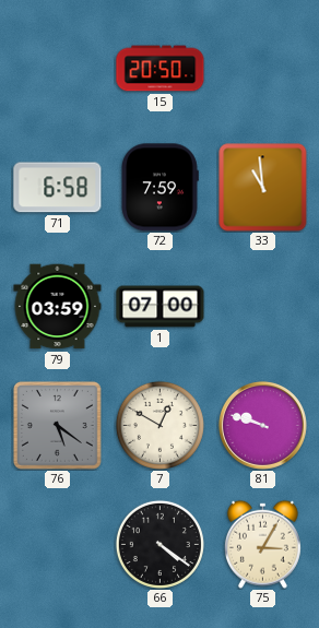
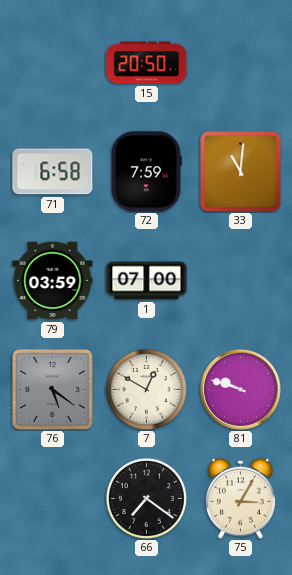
33: 10:59 -> 11:01
66: 4:21 -> 7:21
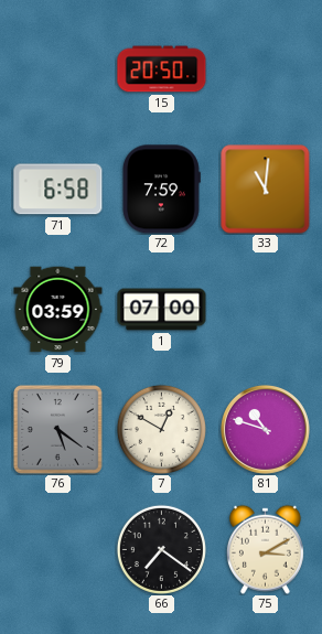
81: 9:48 -> 10:48
75: 3:05 -> 3:10
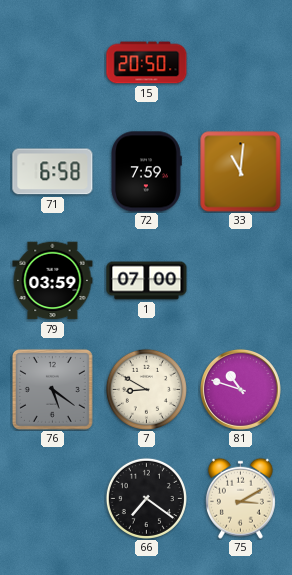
7: 12:50 -> 8:50
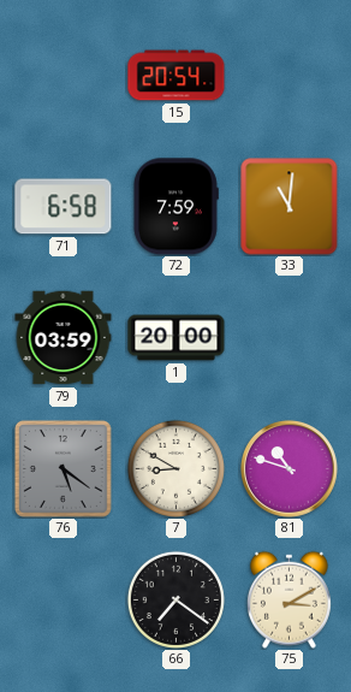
15: 20:50 -> 20:54
1: 07:00 -> 20:00
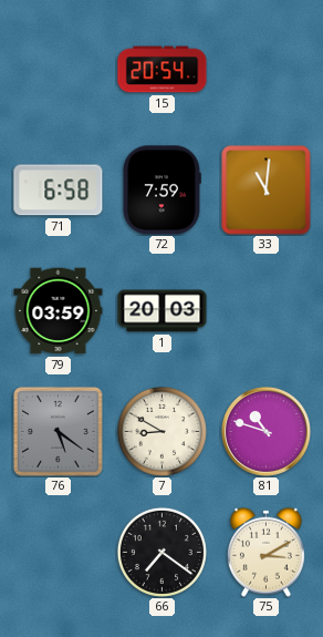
1: 20:00 -> 20:03
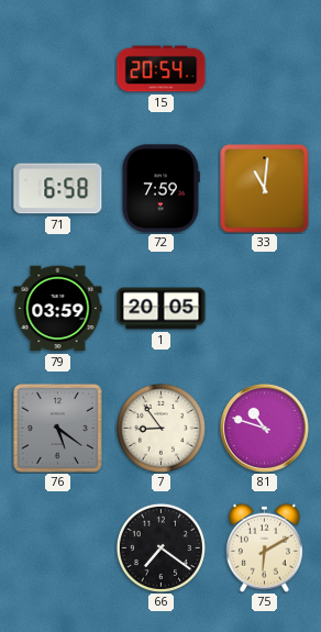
1: 20:03 -> 20:05
7: 8:50 -> 8:54
75: 3:10 -> 6:10
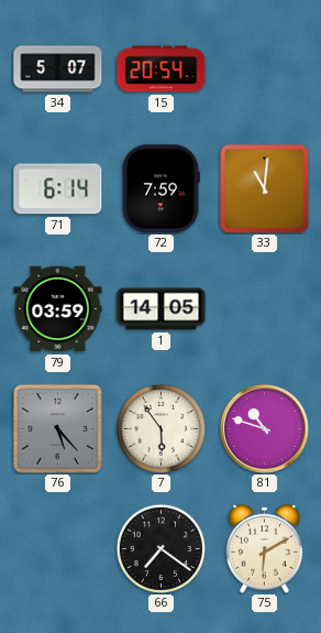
34: none -> 5:07
71: 6:58 -> 6:14
1: 20:05 -> 14:05
76: 5:21 -> 5:23
7: 8:54 -> 5:54
